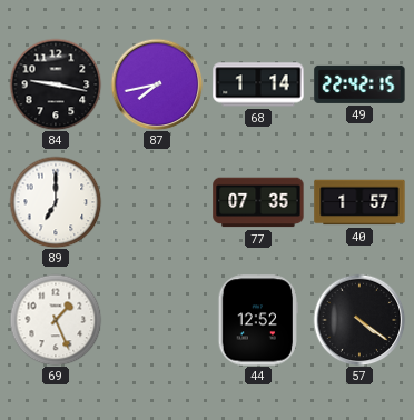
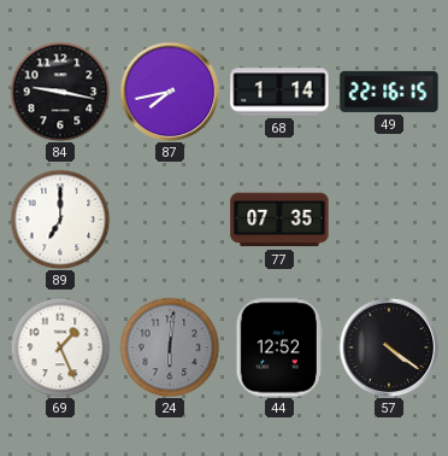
49: 22:42 -> 22:16
40: 1:57 -> none
24: none -> 6:01
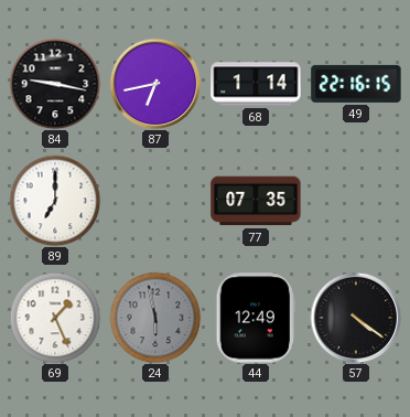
87: 7:43 -> 6:43
24: 6:01 -> 5:58
44: 12:52 -> 12:49
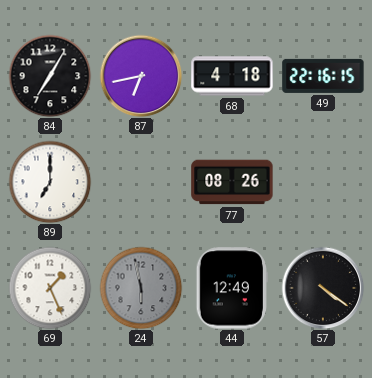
84: 9:17 -> 7:05
68: 1:14 -> 4:18
77: 07:35 -> 08:26
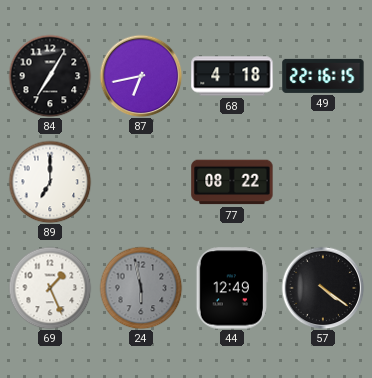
77: 08:26 -> 08:22
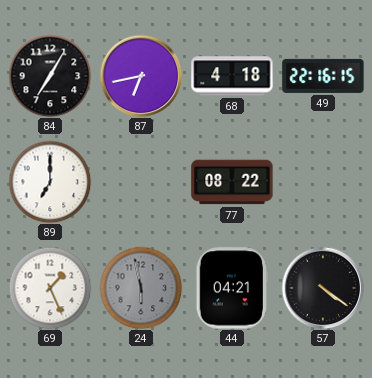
44: 12:49 -> 04:21
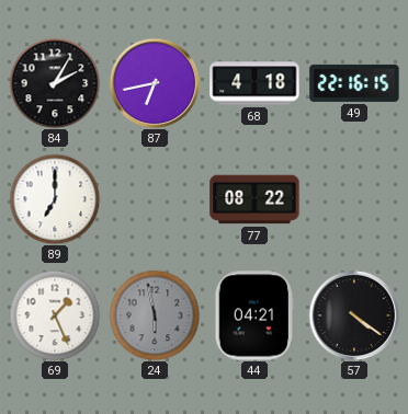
84: 7:05 -> 2:05
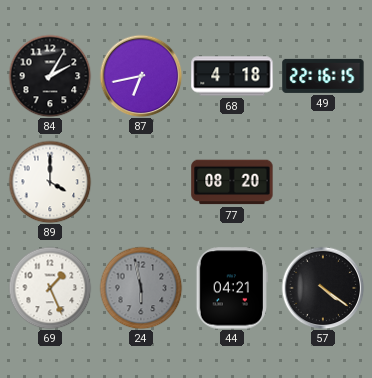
89: 7:00 -> 4:00
77: 08:22 -> 08:20
